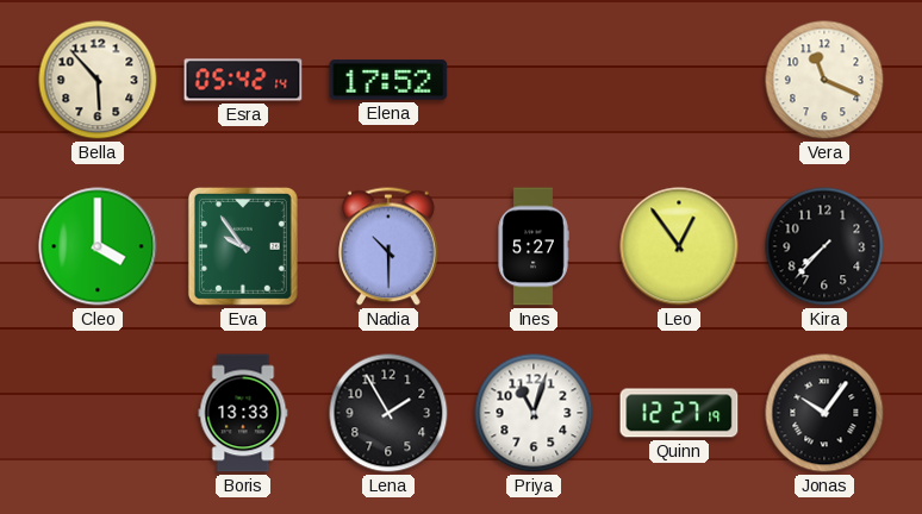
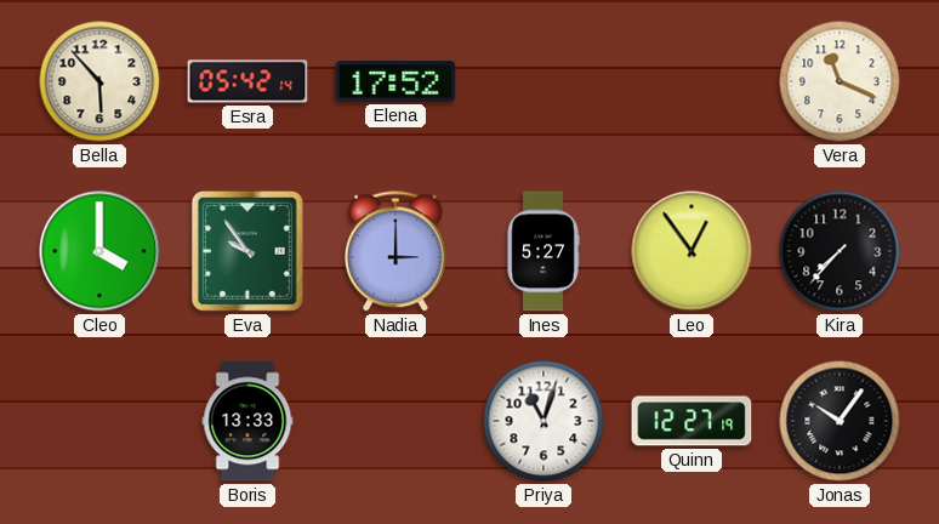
Nadia: 10:30 -> 3:00
Lena: 1:55 -> none
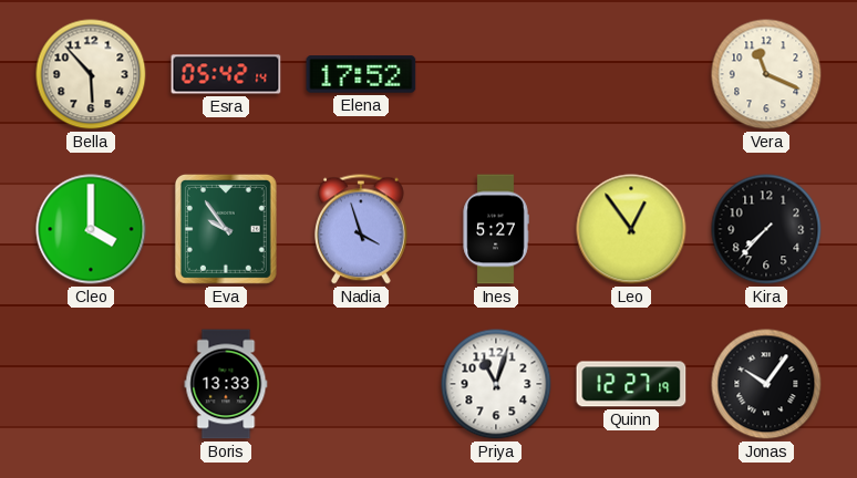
Nadia: 3:00 -> 3:57
